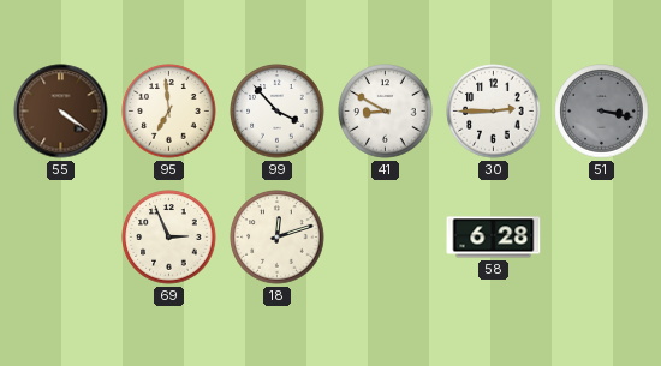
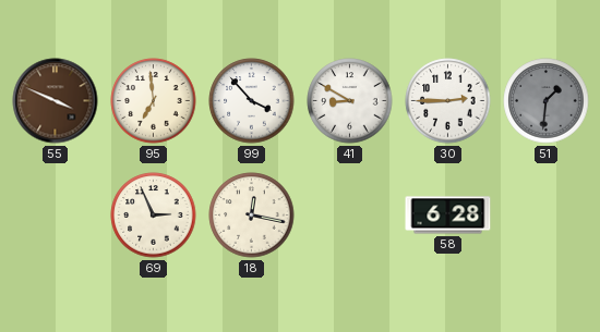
55: 4:21 -> 3:49
51: 3:17 -> 1:31
18: 12:12 -> 12:17
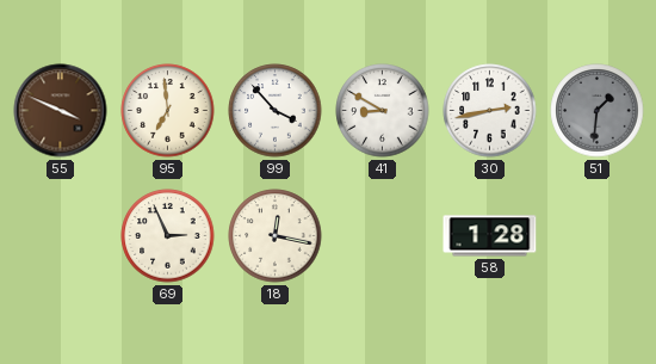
30: 2:45 -> 2:43
58: 6:28 -> 1:28
